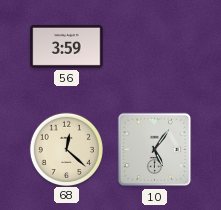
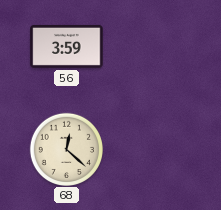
10: 5:06 -> none
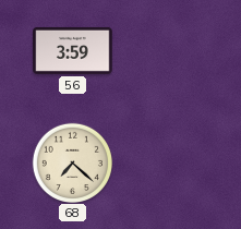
68: 12:22 -> 7:22
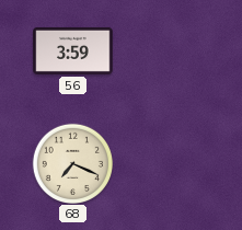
68: 7:22 -> 7:19
